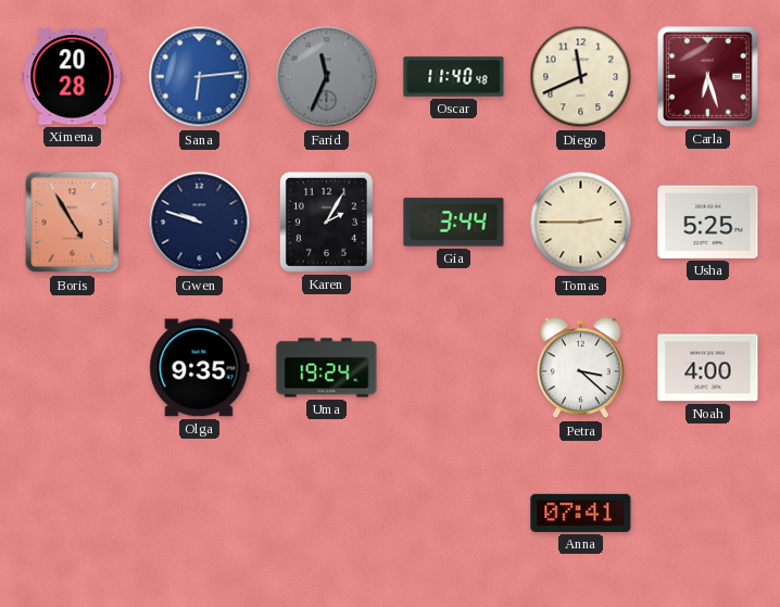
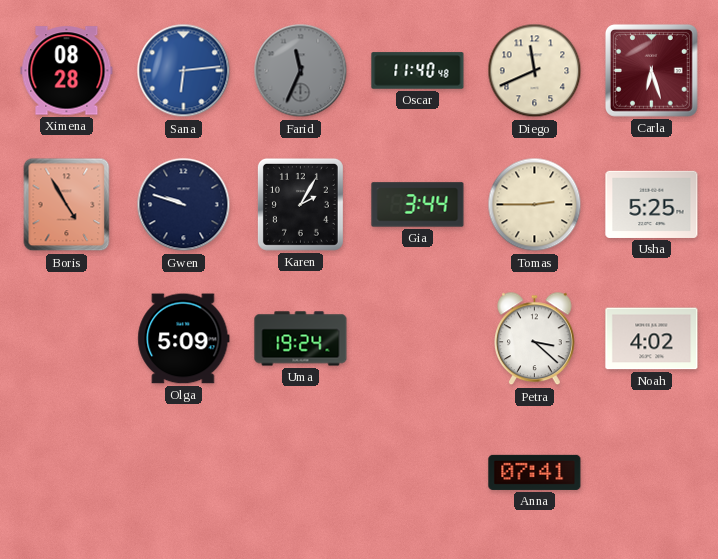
Ximena: 20:28 -> 08:28
Olga: 9:35 -> 5:09
Noah: 4:00 -> 4:02
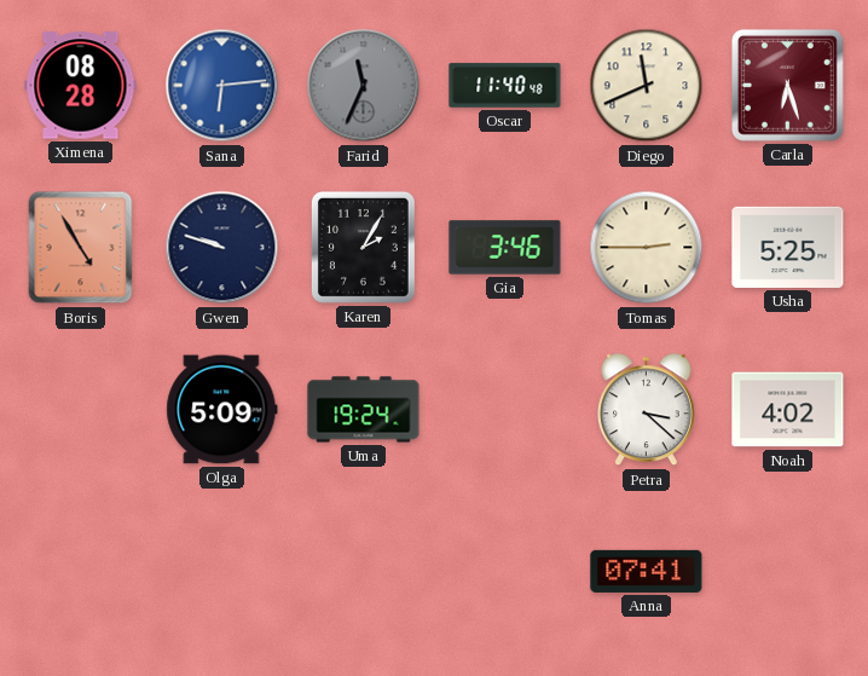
Gia: 3:44 -> 3:46
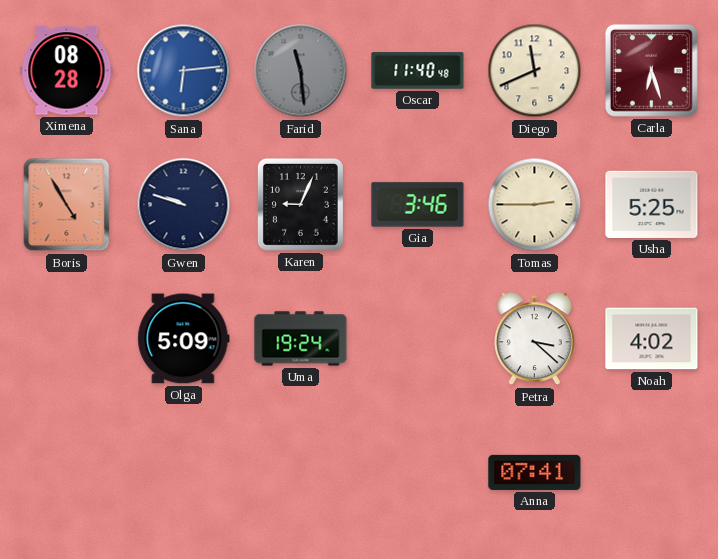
Farid: 11:34 -> 11:29
Karen: 2:05 -> 9:04
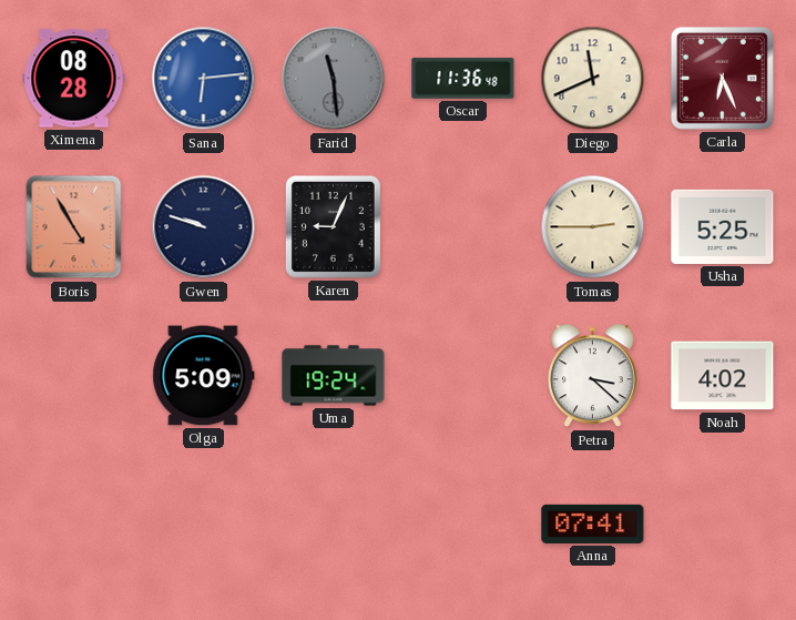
Oscar: 11:40 -> 11:36
Carla: 6:27 -> 6:26
Gia: 3:46 -> none
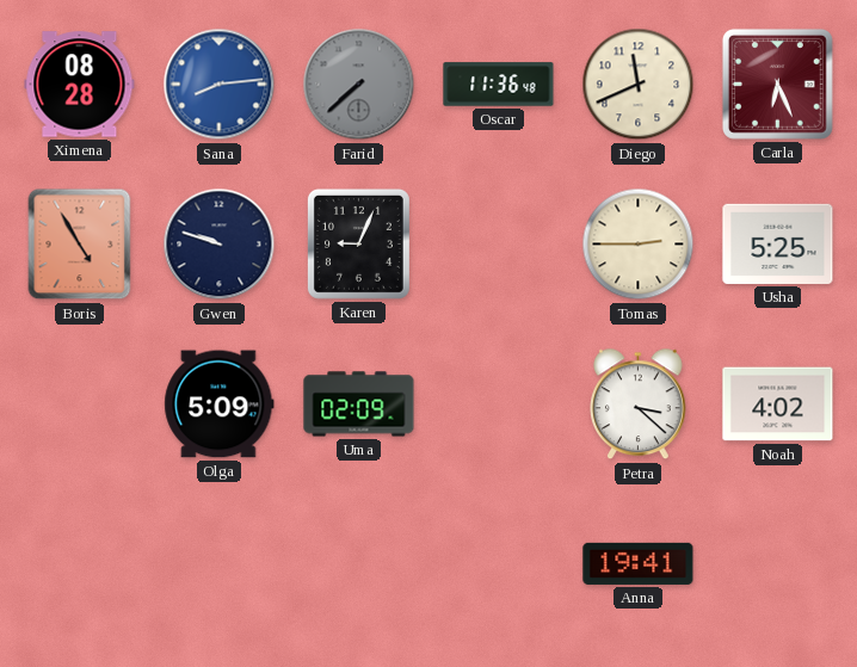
Sana: 6:14 -> 8:14
Farid: 11:29 -> 7:38
Uma: 19:24 -> 02:09
Anna: 07:41 -> 19:41
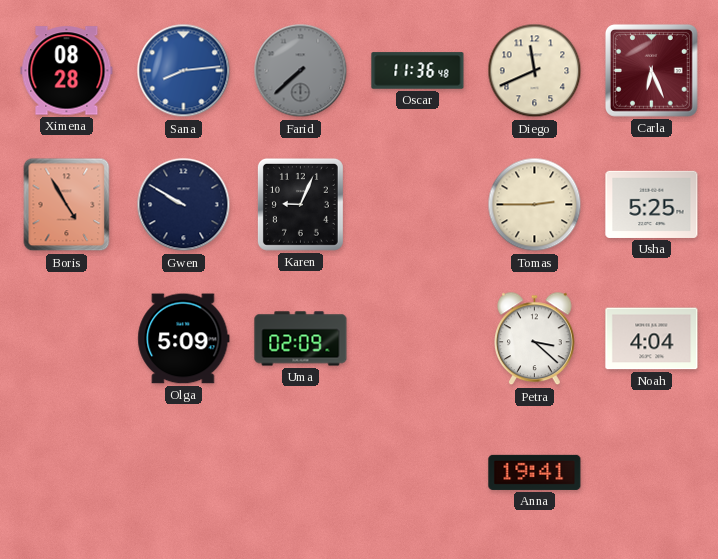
Gwen: 9:48 -> 9:50
Noah: 4:02 -> 4:04
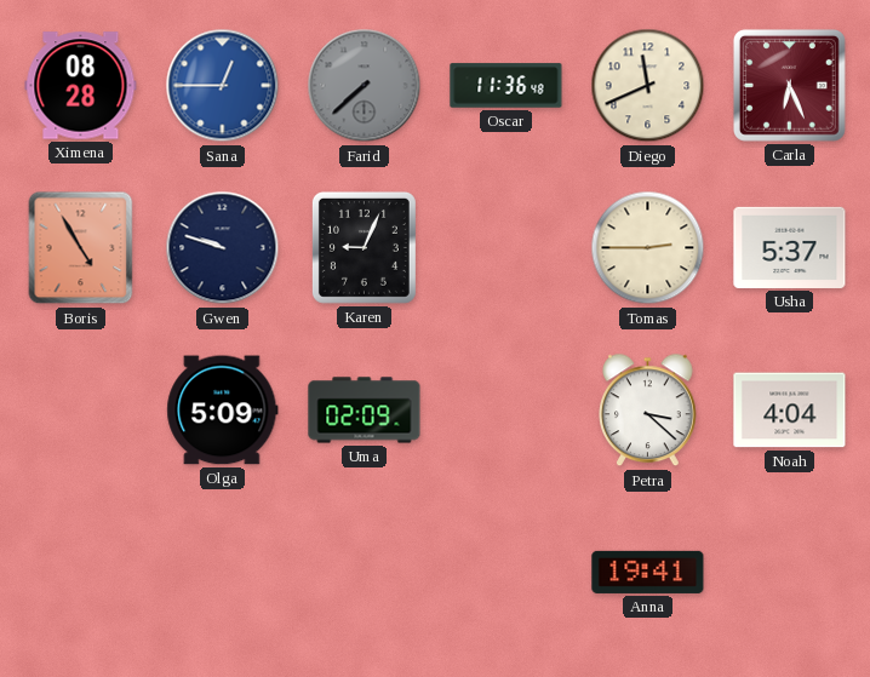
Sana: 8:14 -> 12:45
Gwen: 9:50 -> 9:48
Usha: 5:25 -> 5:37
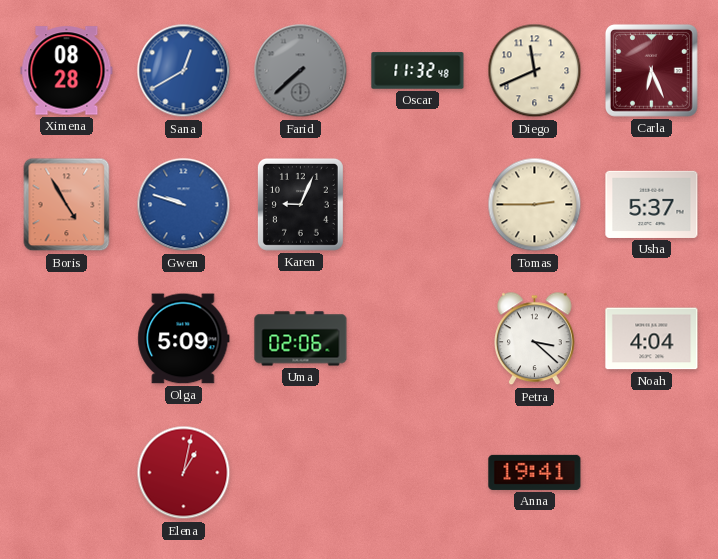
Sana: 12:45 -> 12:40
Oscar: 11:36 -> 11:32
Gwen dial: navy -> blue
Uma: 02:09 -> 02:06
Elena: none -> 1:02
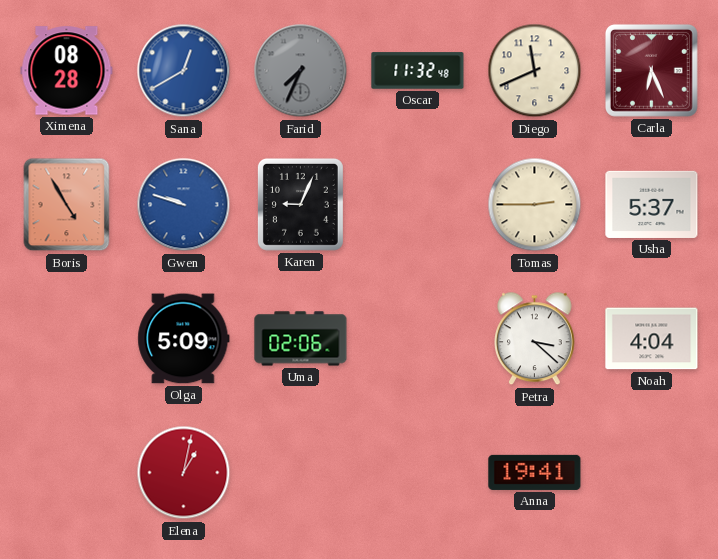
Farid: 7:38 -> 7:34
